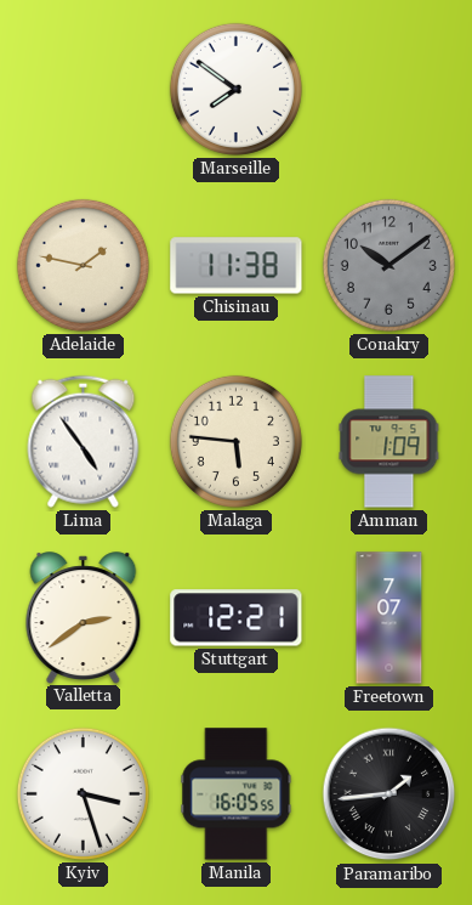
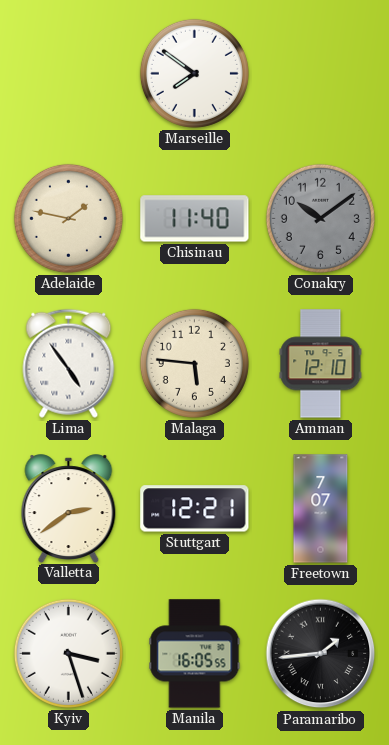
Chisinau: 11:38 -> 11:40
Amman: 1:09 -> 12:10
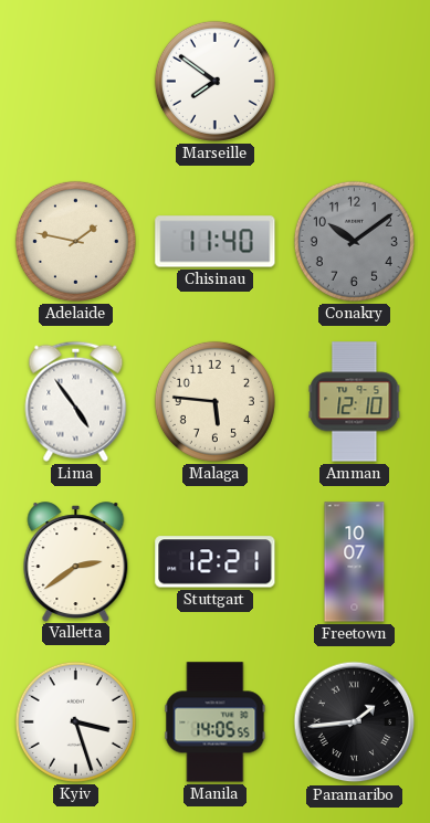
Freetown: 7:07 -> 10:07
Manila: 16:05 -> 14:05
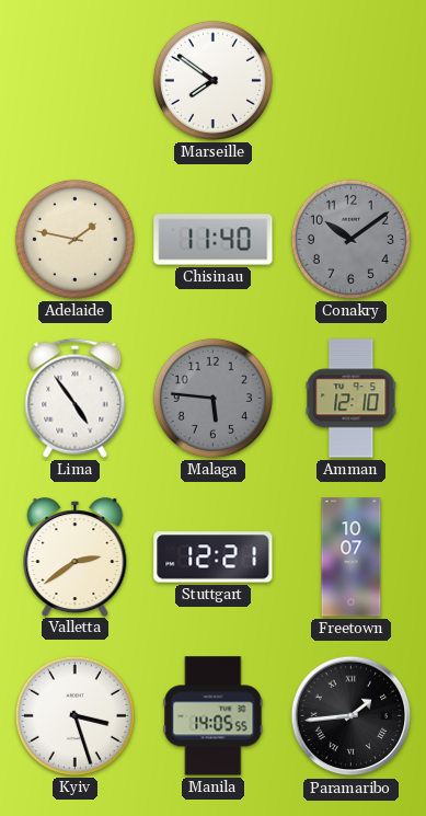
Malaga dial: cream -> grey
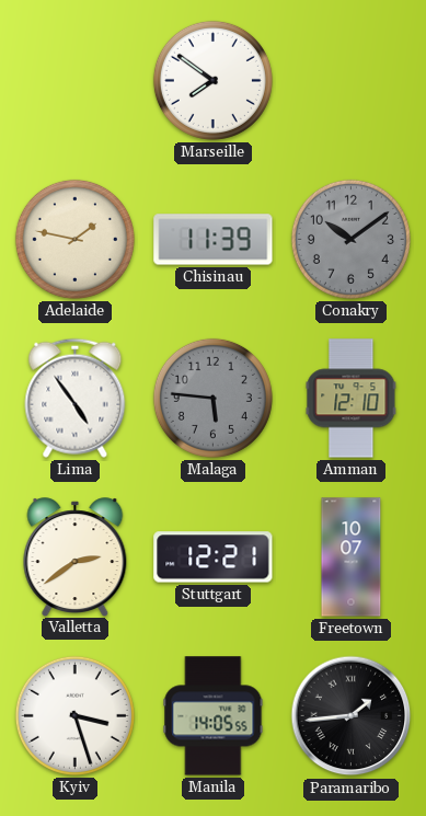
Chisinau: 11:40 -> 11:39
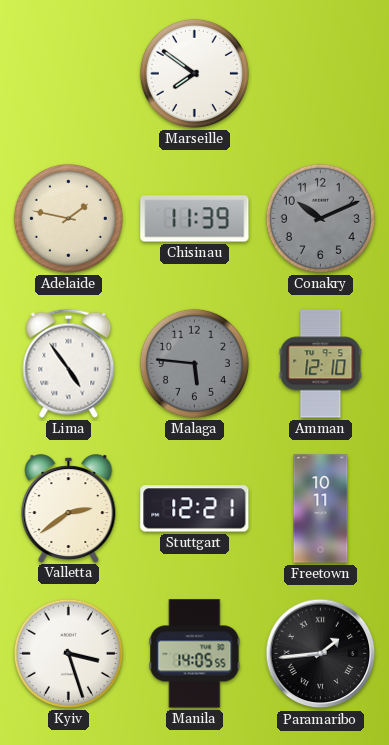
Conakry: 10:09 -> 10:11
Freetown: 10:07 -> 10:11
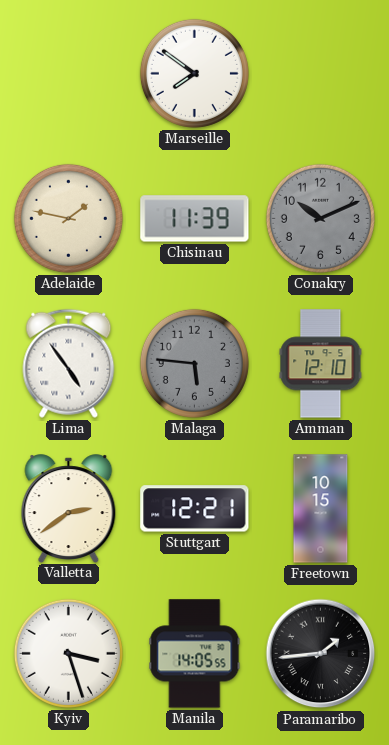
Freetown: 10:11 -> 10:15
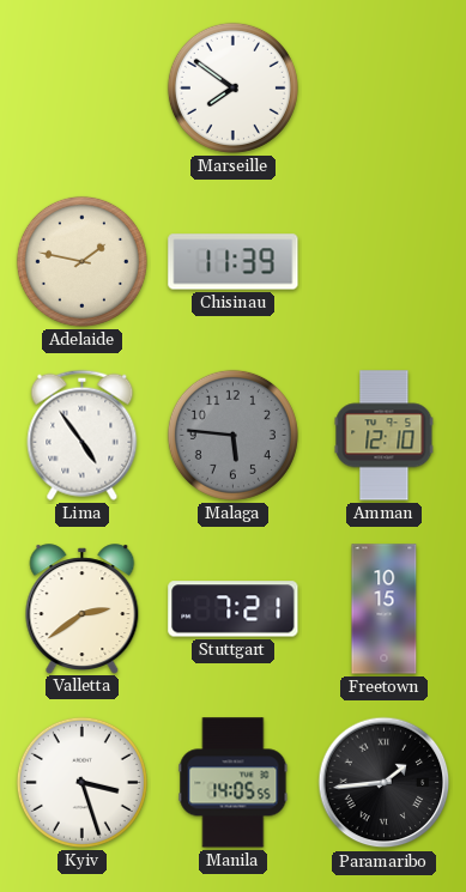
Conakry: 10:11 -> none
Stuttgart: 12:21 -> 7:21
